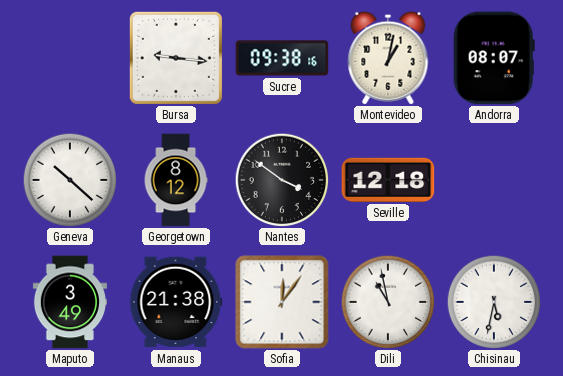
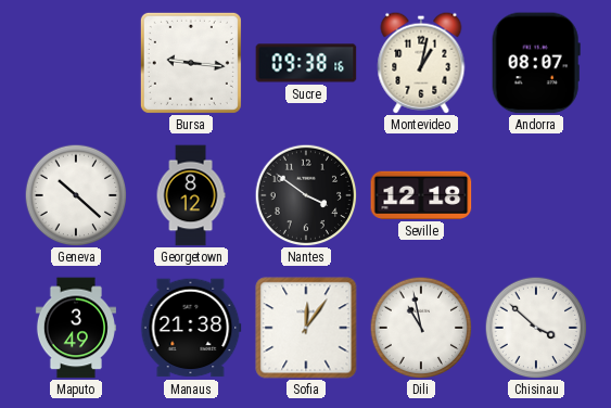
Chisinau: 5:32 -> 3:52
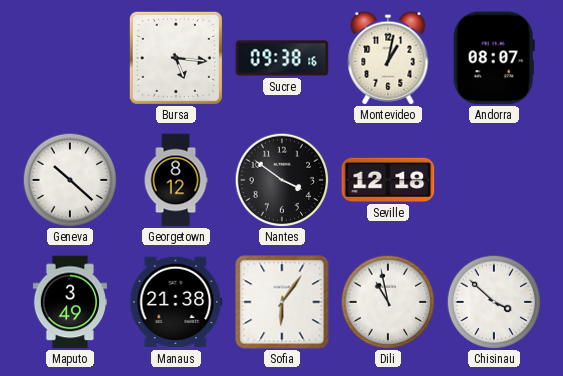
Bursa: 9:16 -> 5:16
Sofia: 12:06 -> 6:06
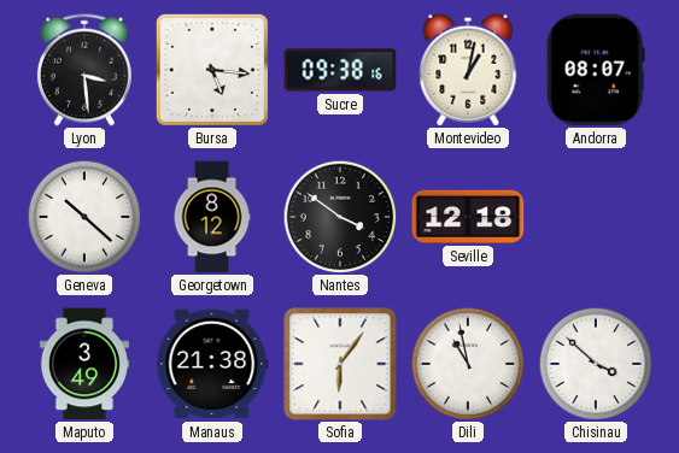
Lyon: none -> 3:29
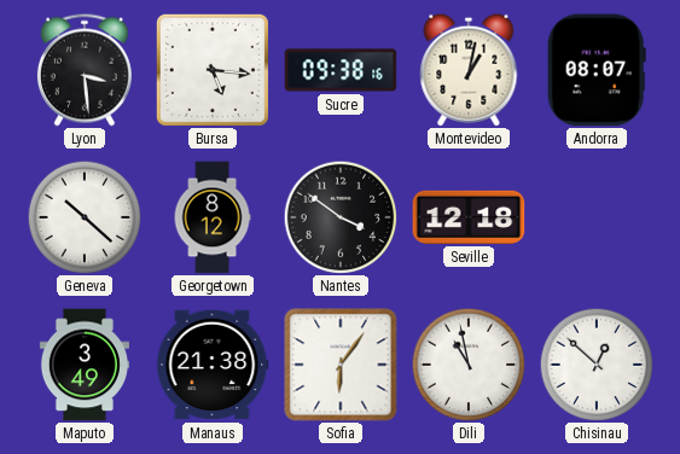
Chisinau: 3:52 -> 12:52
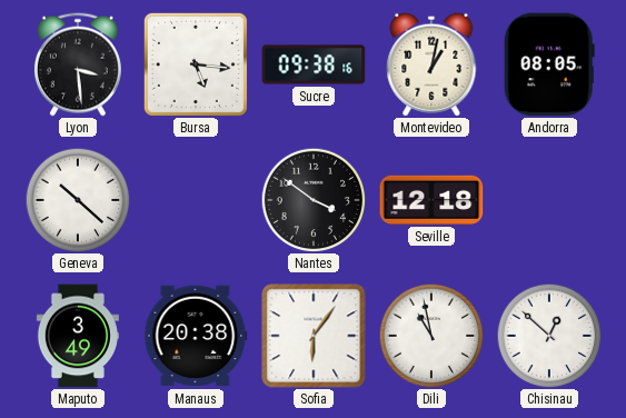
Andorra: 08:07 -> 08:05
Georgetown: 8:12 -> none
Manaus: 21:38 -> 20:38
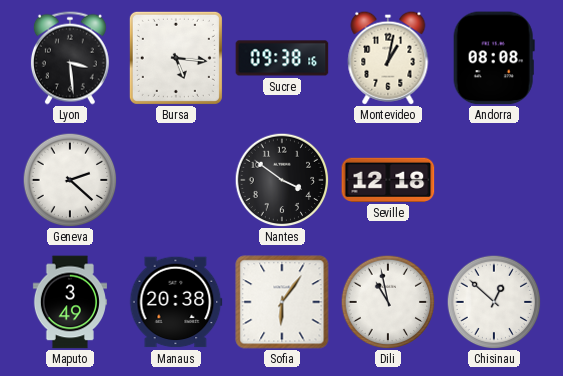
Andorra: 08:05 -> 08:08
Geneva: 10:22 -> 2:22
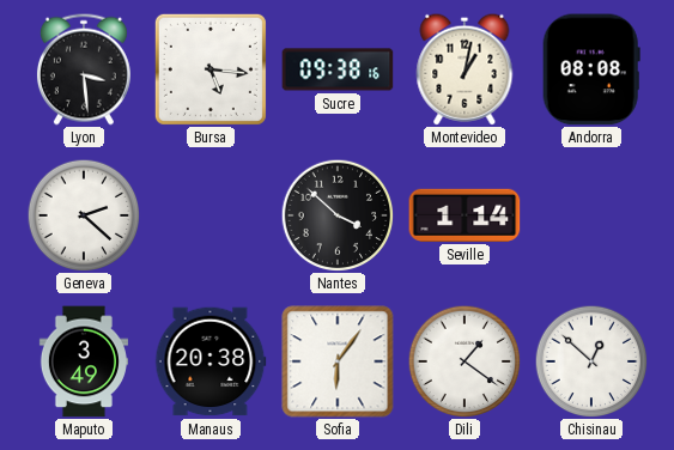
Nantes: 3:51 -> 3:52
Seville: 12:18 -> 1:14
Dili: 10:58 -> 1:21
